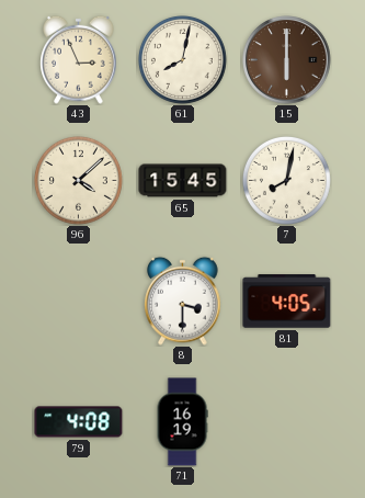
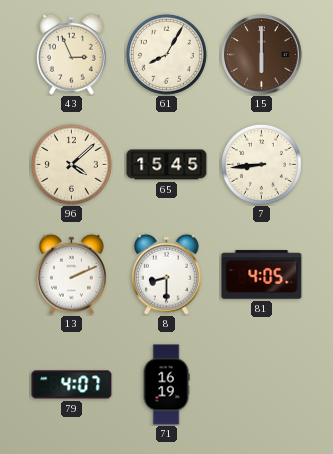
61: 8:02 -> 8:05
7: 8:02 -> 8:44
13: none -> 2:11
8: 3:30 -> 8:30
79: 4:08 -> 4:07
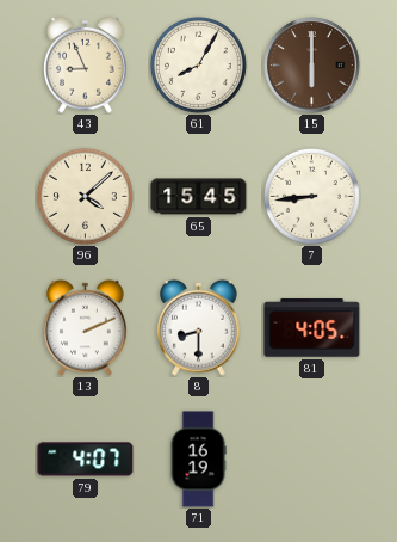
43: 2:56 -> 8:56
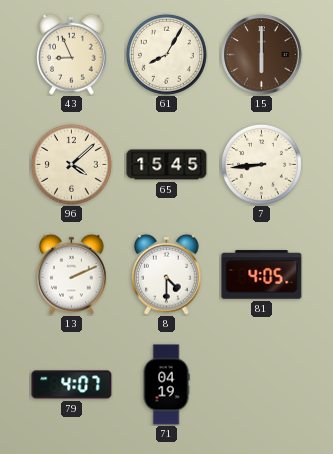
8: 8:30 -> 4:30
71: 16:19 -> 04:19
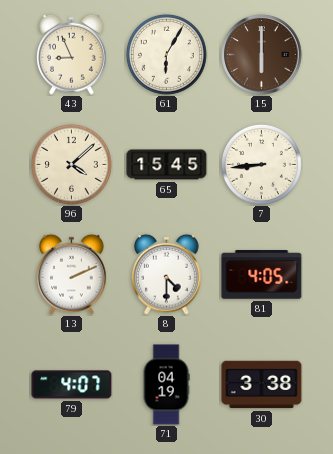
61: 8:05 -> 6:05
30: none -> 3:38
